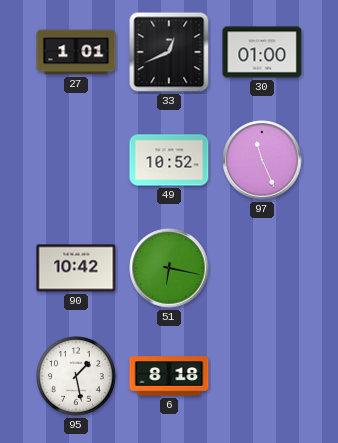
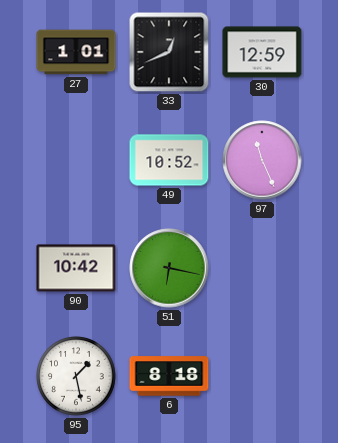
30: 01:00 -> 12:59
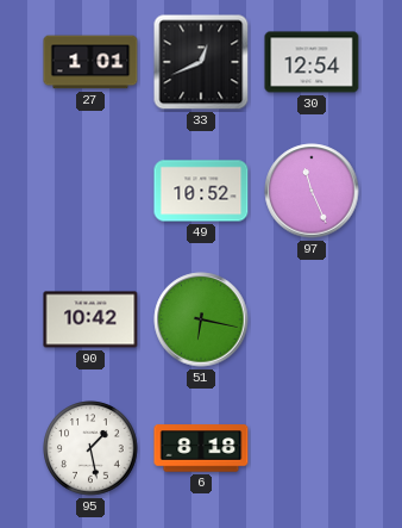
30: 12:59 -> 12:54
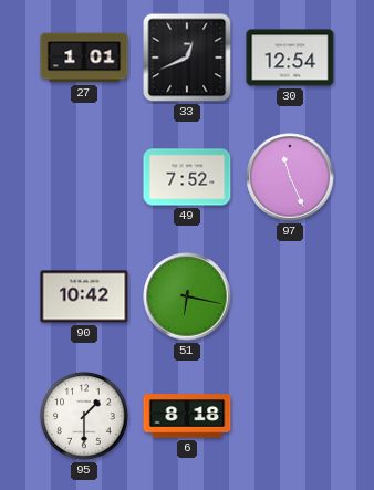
49: 10:52 -> 7:52
95: 1:28 -> 1:30
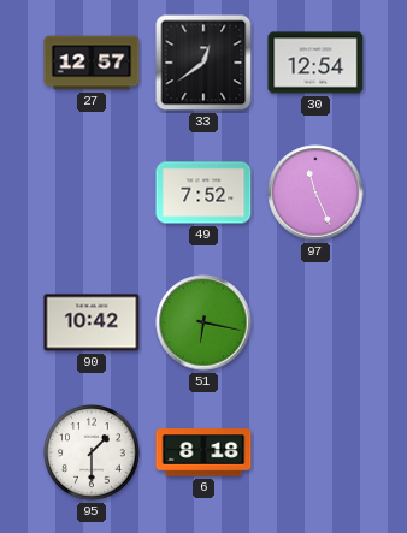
27: 1:01 -> 12:57
33: 12:41 -> 12:39
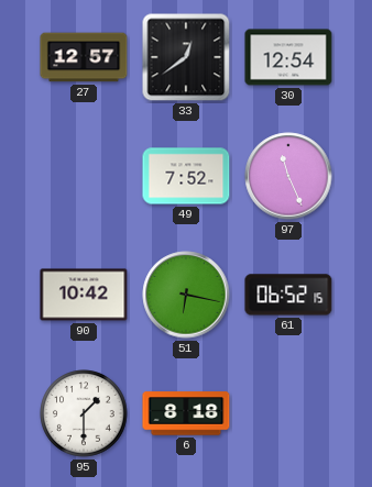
61: none -> 06:52
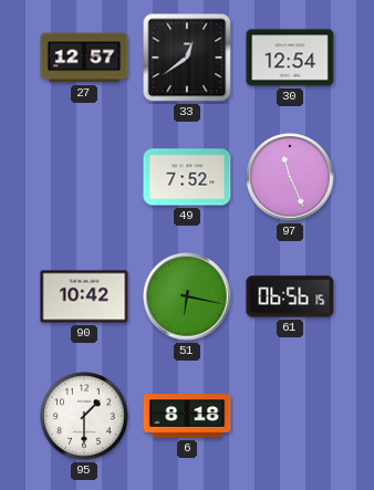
61: 06:52 -> 06:56
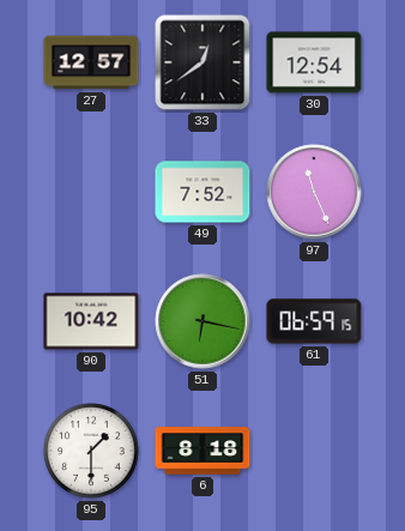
61: 06:56 -> 06:59
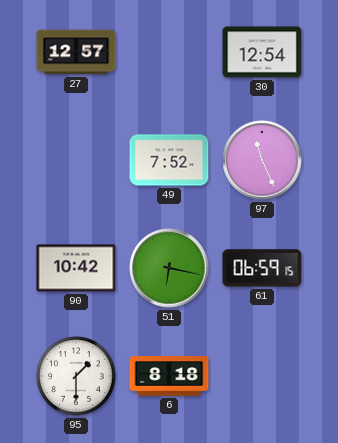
33: 12:39 -> none
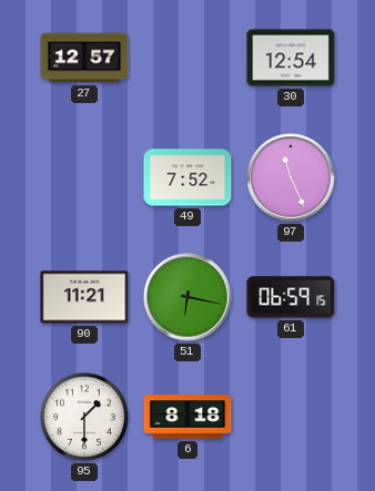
90: 10:42 -> 11:21
